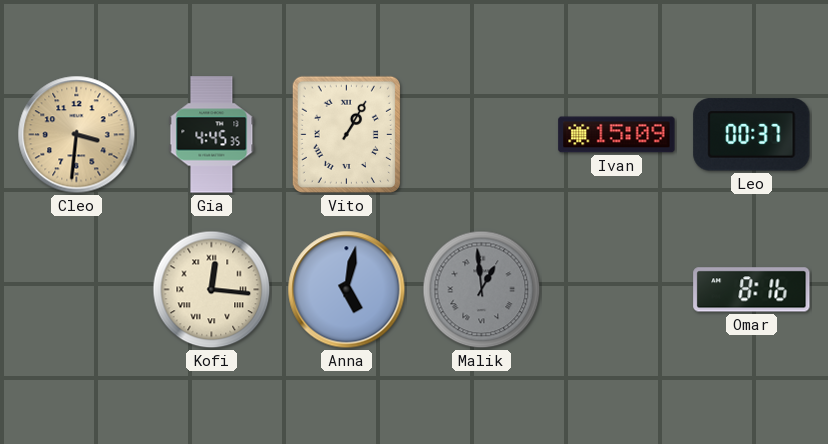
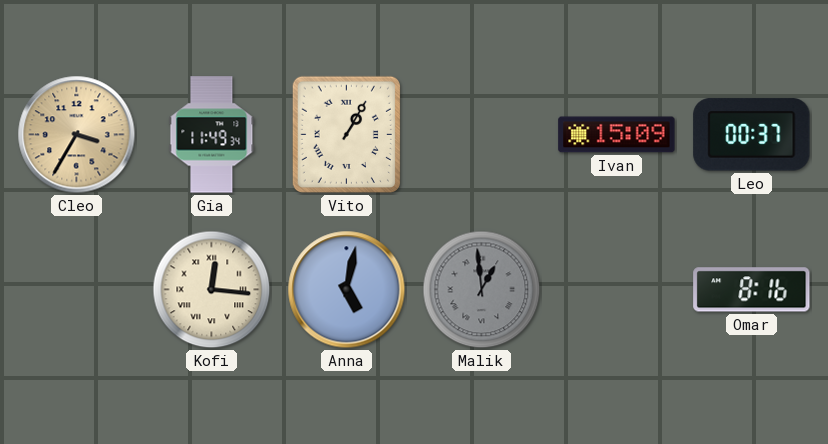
Cleo: 3:31 -> 3:35
Gia: 4:45 -> 11:49
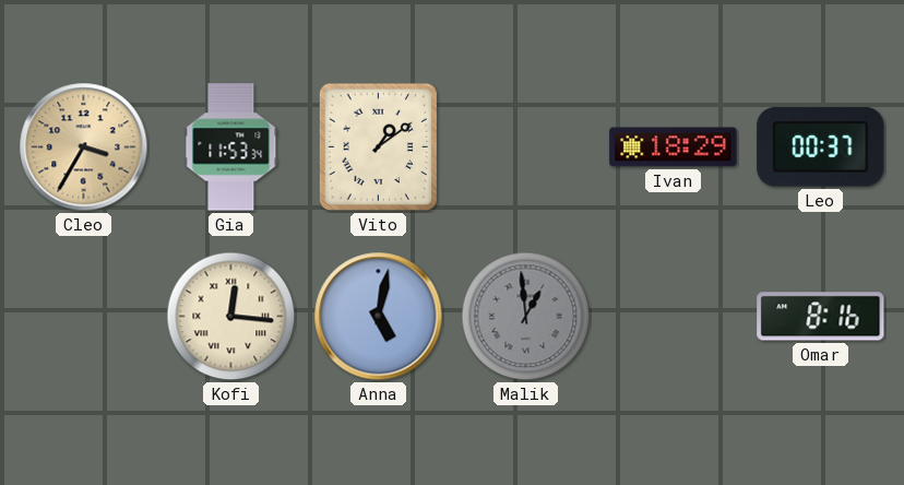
Gia: 11:49 -> 11:53
Vito: 1:05 -> 1:09
Ivan: 15:09 -> 18:29
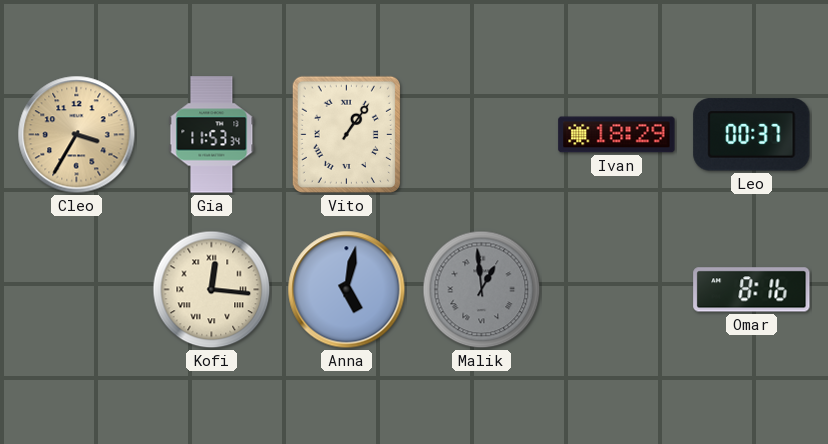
Vito: 1:09 -> 1:06
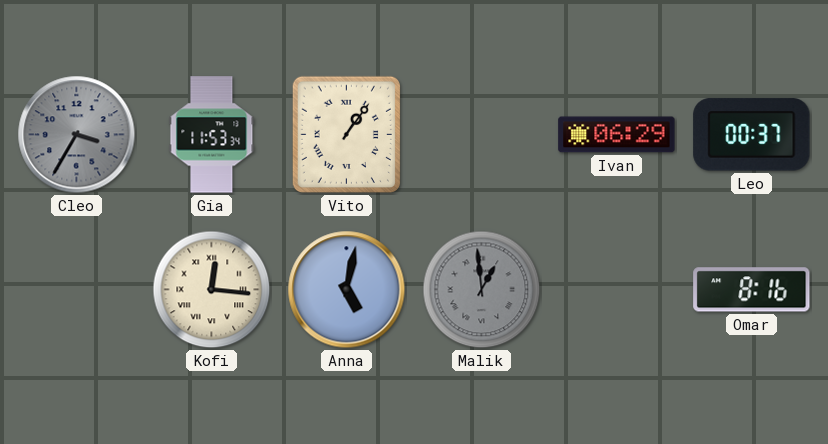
Cleo dial: champagne -> grey
Ivan: 18:29 -> 06:29
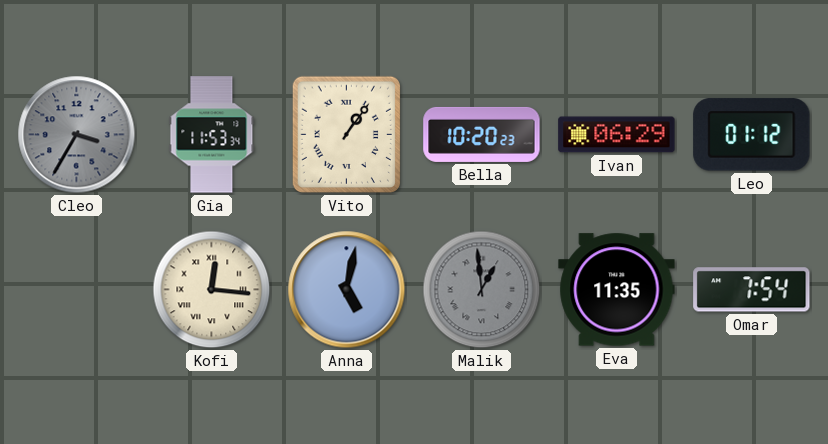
Bella: none -> 10:20
Leo: 00:37 -> 01:12
Eva: none -> 11:35
Omar: 8:16 -> 7:54
